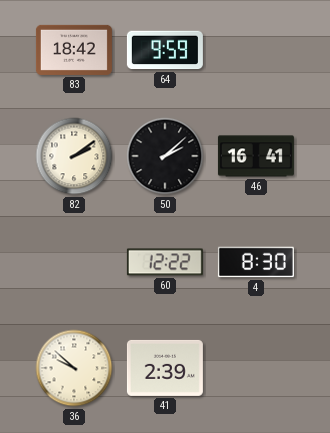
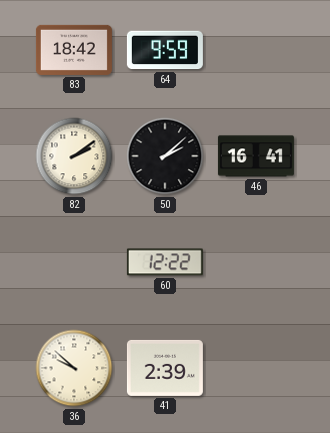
4: 8:30 -> none
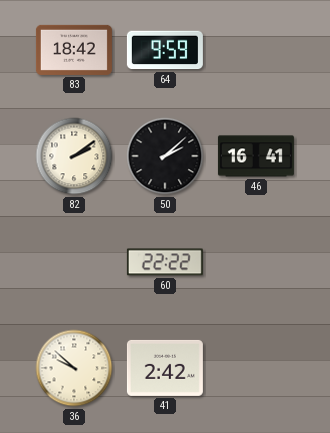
60: 12:22 -> 22:22
41: 2:39 -> 2:42
